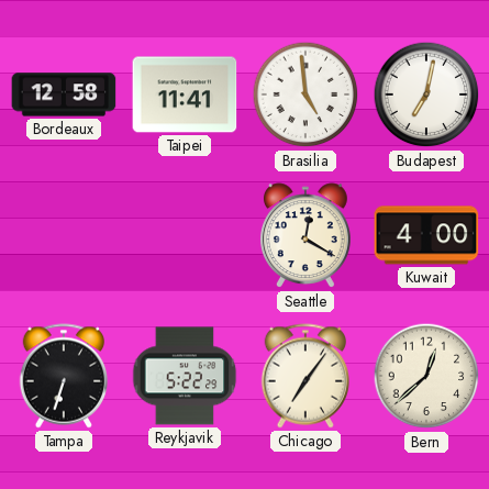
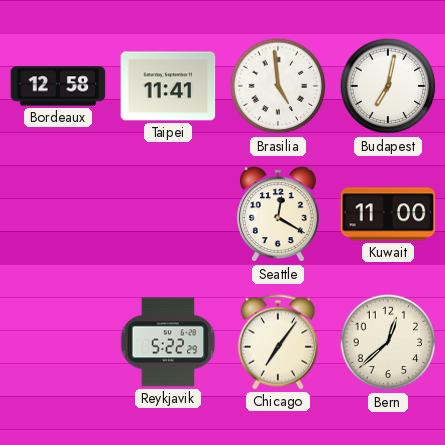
Kuwait: 4:00 -> 11:00
Tampa: 6:33 -> none
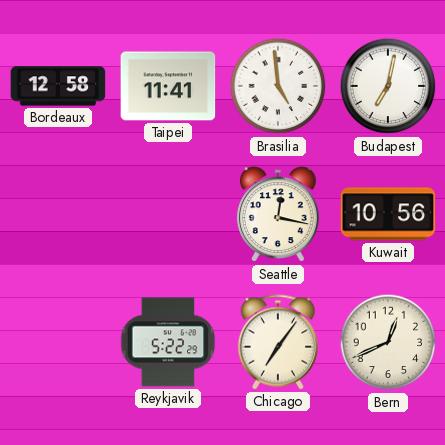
Seattle: 12:20 -> 12:17
Kuwait: 11:00 -> 10:56
Bern: 12:38 -> 12:41
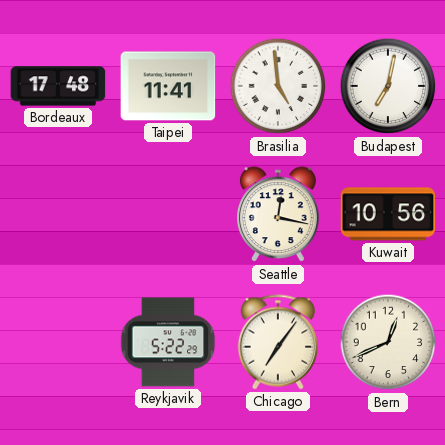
Bordeaux: 12:58 -> 17:48
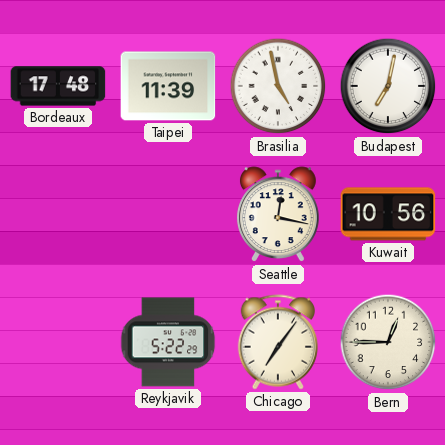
Taipei: 11:41 -> 11:39
Brasilia: 4:59 -> 4:58
Bern: 12:41 -> 12:45
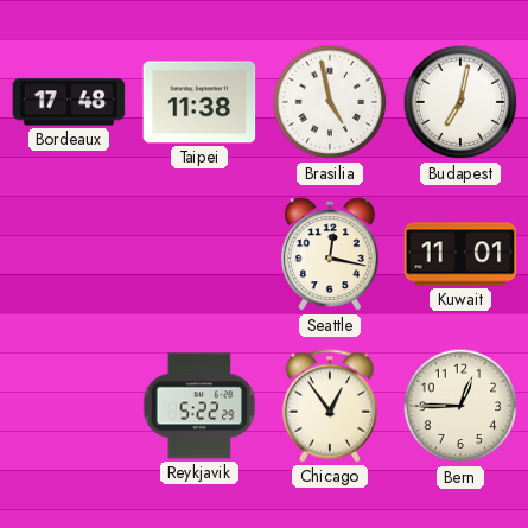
Taipei: 11:39 -> 11:38
Kuwait: 10:56 -> 11:01
Chicago: 7:06 -> 12:54
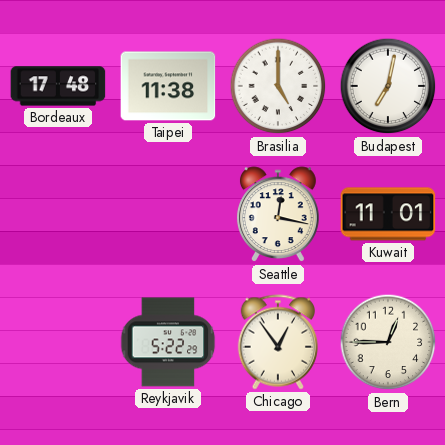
Brasilia: 4:58 -> 5:00
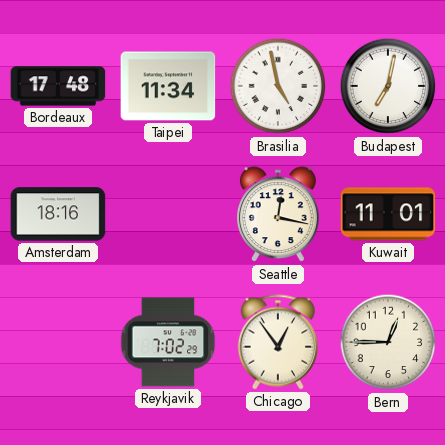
Taipei: 11:38 -> 11:34
Brasilia: 5:00 -> 4:58
Amsterdam: none -> 18:16
Reykjavik: 5:22 -> 7:02
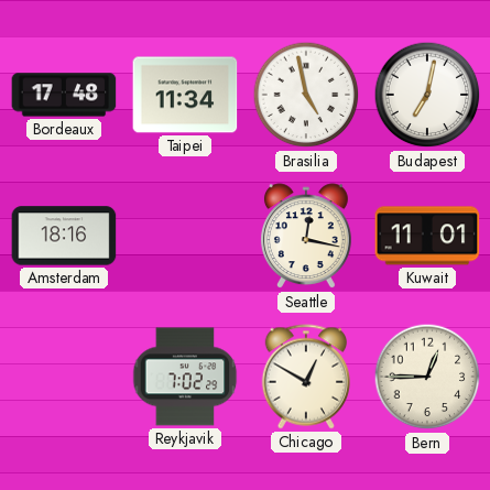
Chicago: 12:54 -> 12:50
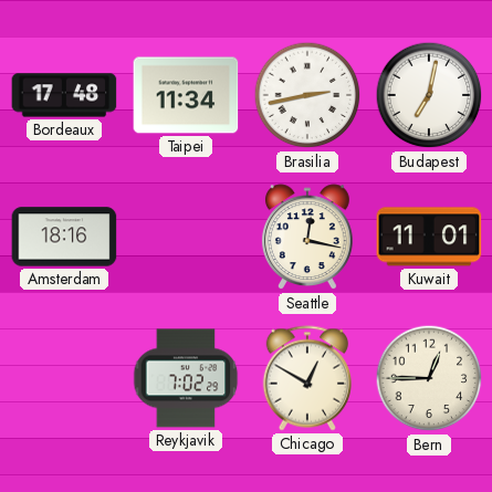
Brasilia: 4:58 -> 2:43
